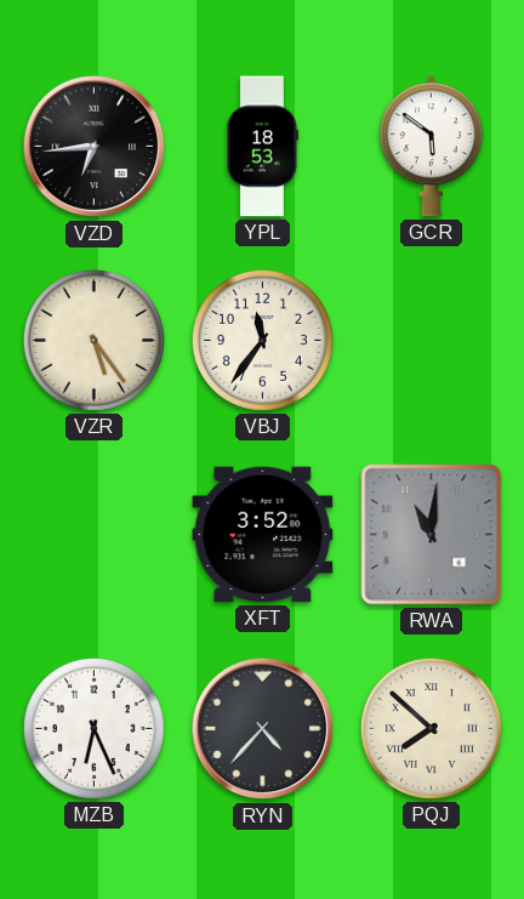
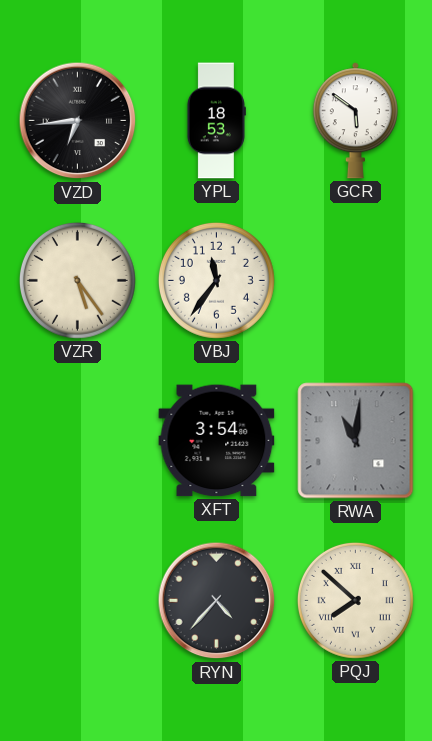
XFT: 3:52 -> 3:54
MZB: 6:26 -> none
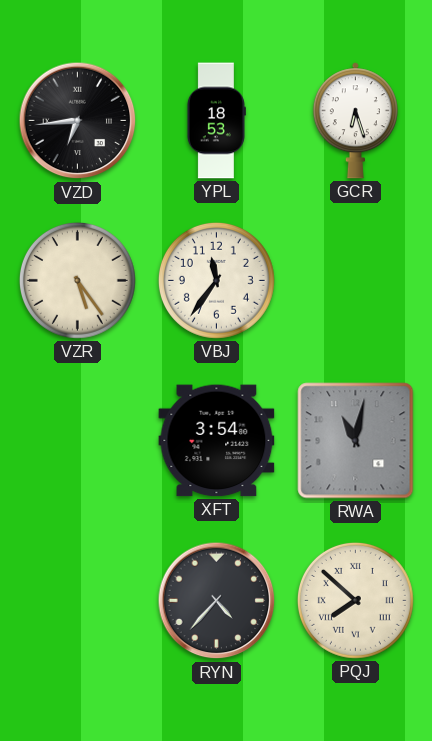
GCR: 5:51 -> 6:27
RWA: 11:01 -> 11:02
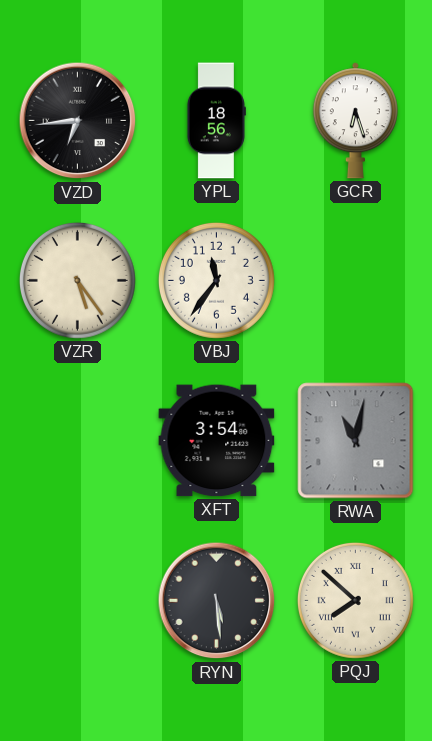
YPL: 18:53 -> 18:56
RYN: 4:37 -> 5:29
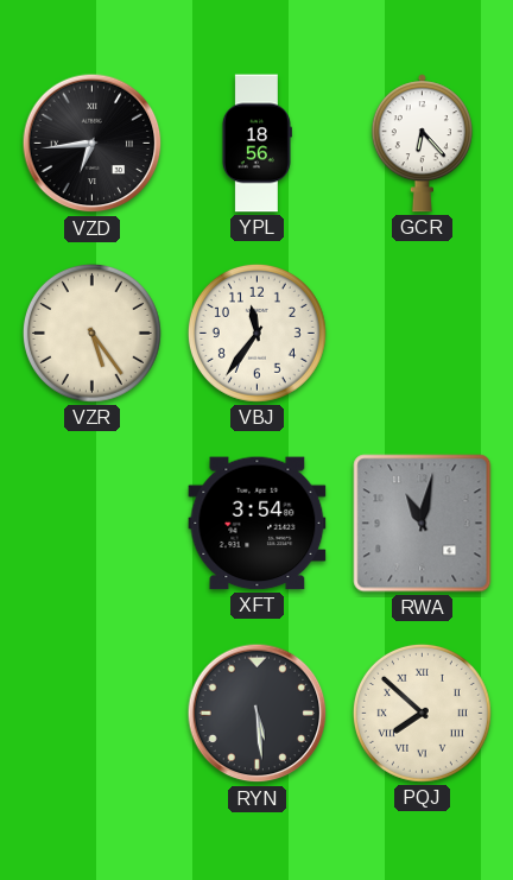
GCR: 6:27 -> 6:23
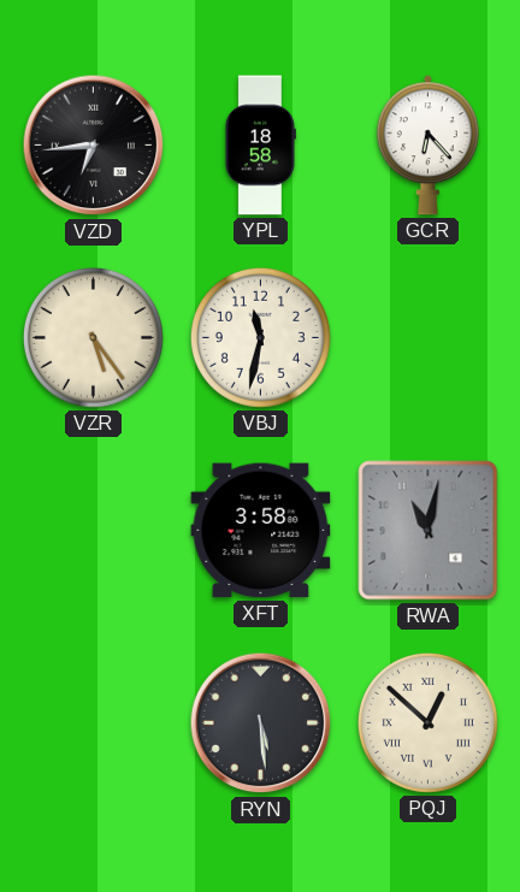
YPL: 18:56 -> 18:58
VBJ: 11:36 -> 11:32
XFT: 3:54 -> 3:58
PQJ: 7:52 -> 12:52
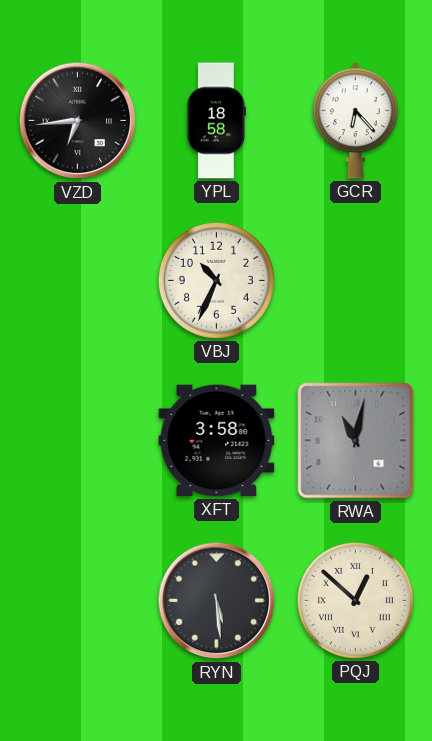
VZR: 5:24 -> none
VBJ: 11:32 -> 10:34
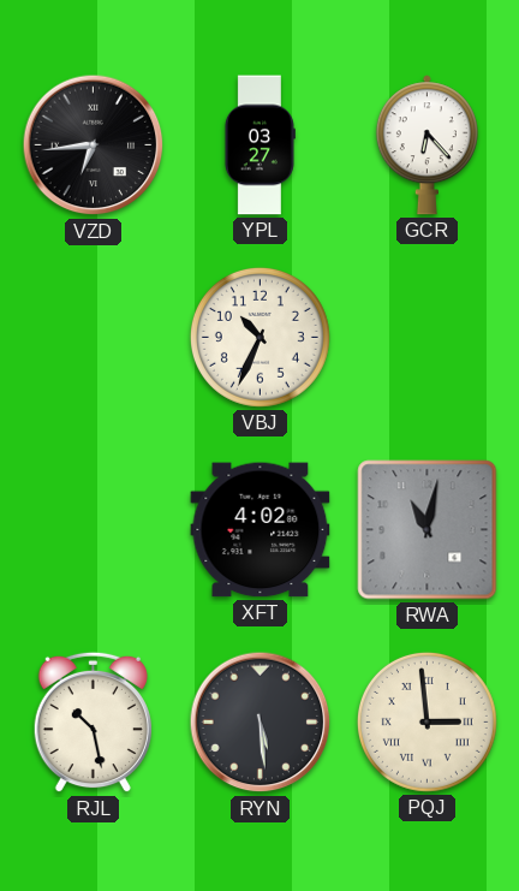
YPL: 18:58 -> 03:27
XFT: 3:58 -> 4:02
RJL: none -> 10:28
PQJ: 12:52 -> 2:59
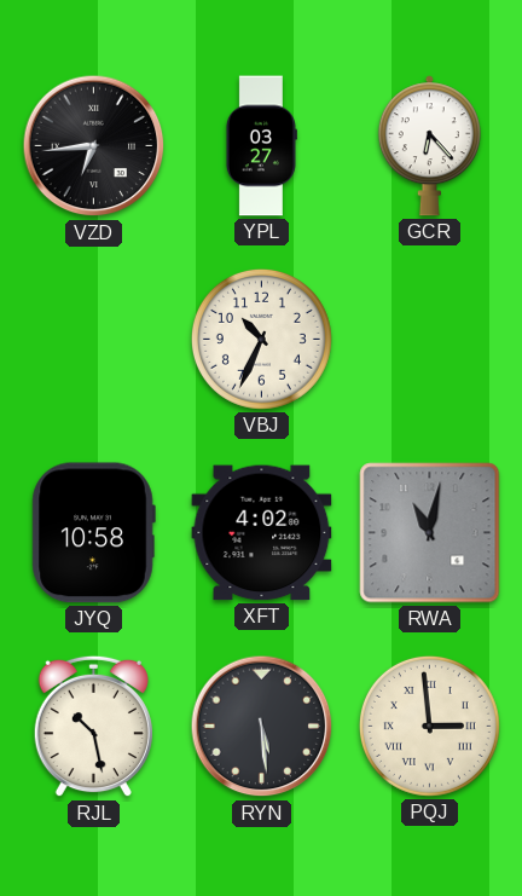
JYQ: none -> 10:58
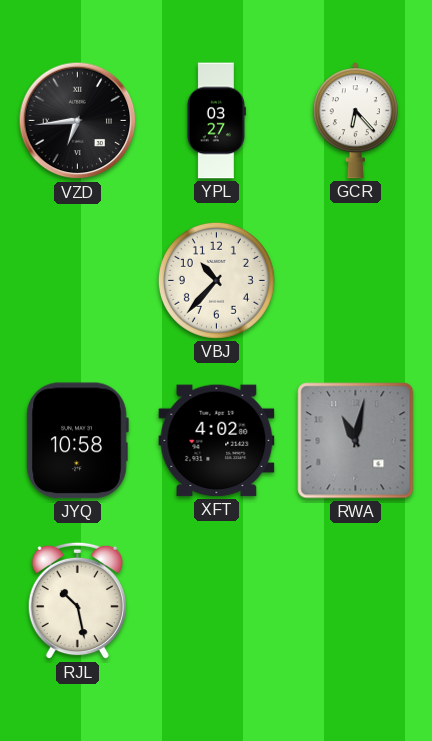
VBJ: 10:34 -> 10:37
RYN: 5:29 -> none
PQJ: 2:59 -> none
